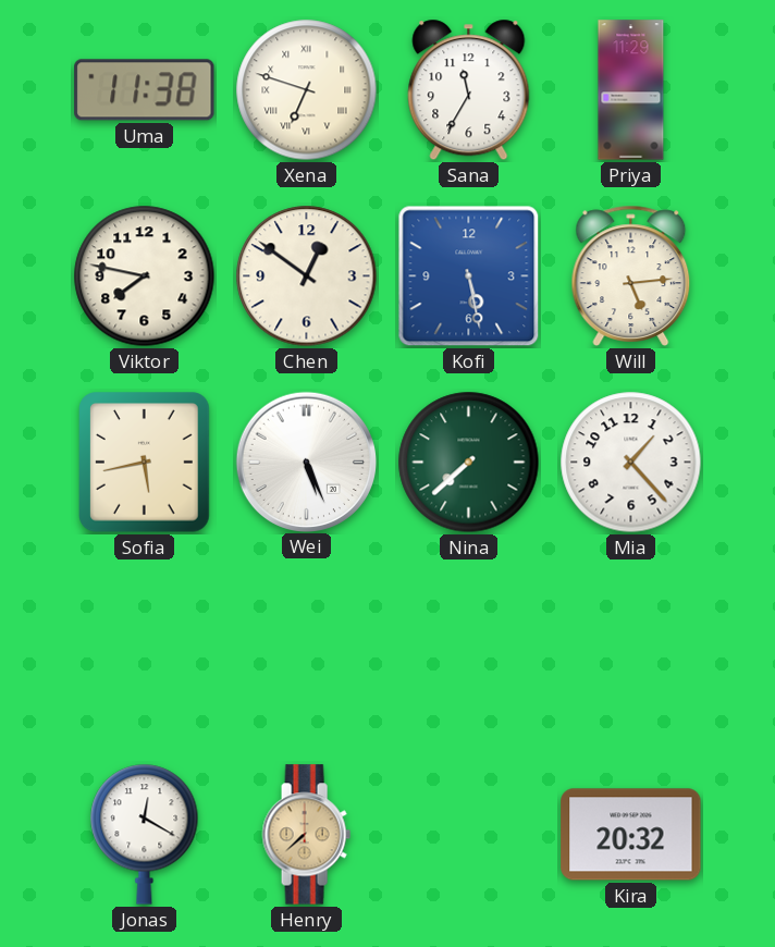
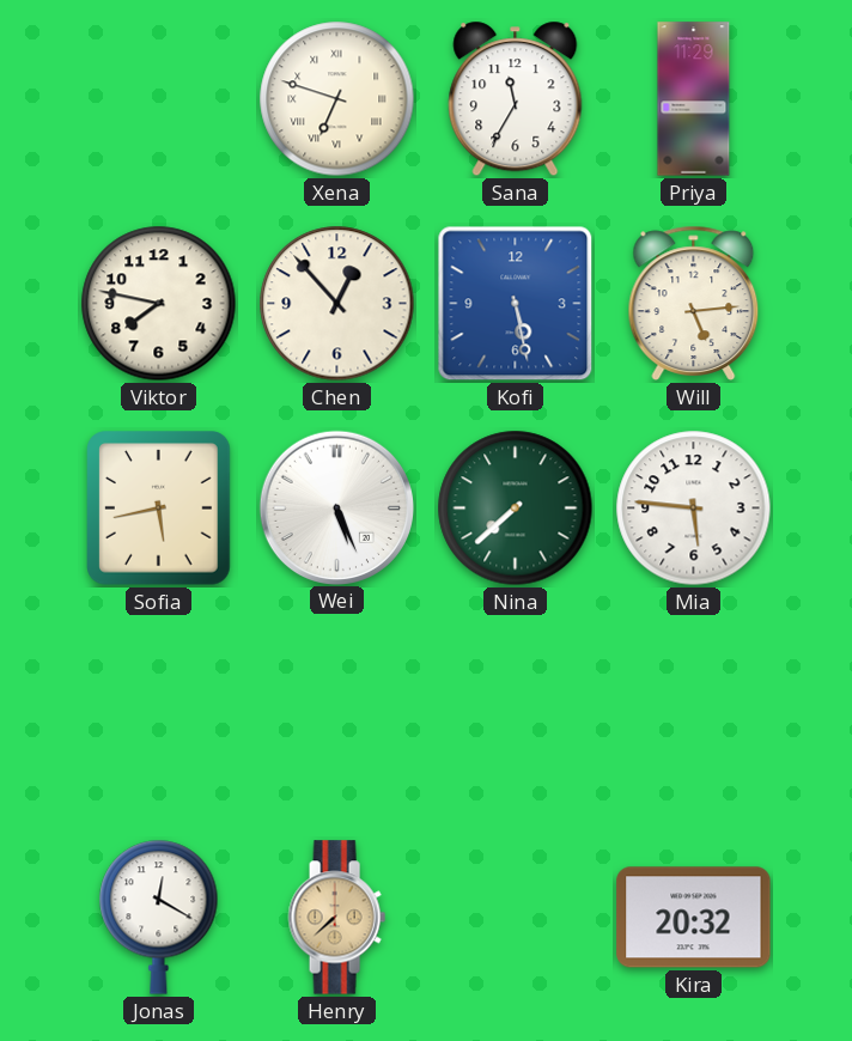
Uma: 11:38 -> none
Chen: 12:51 -> 12:53
Mia: 1:23 -> 5:46
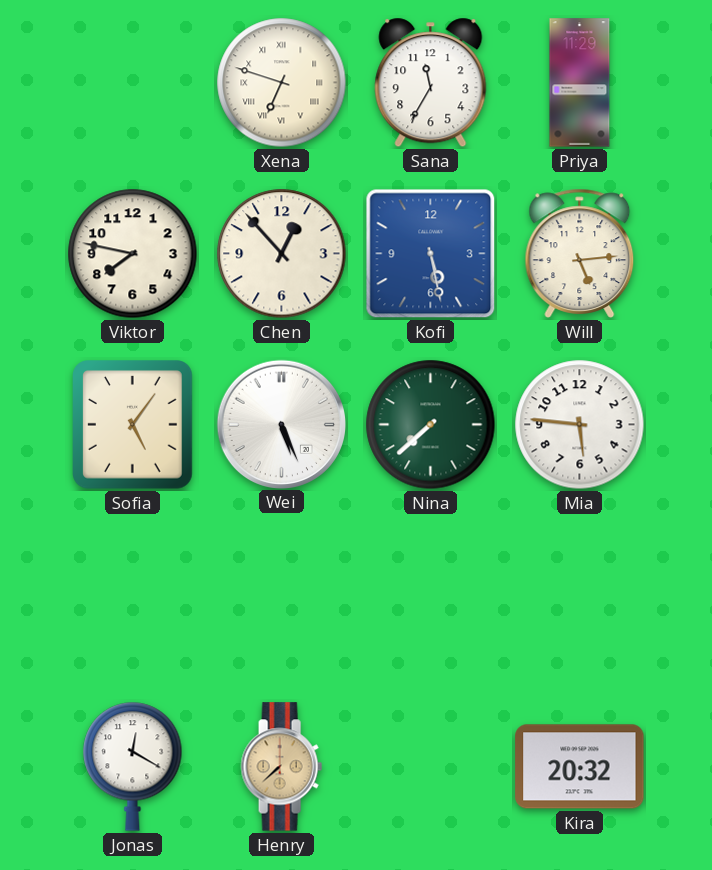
Sofia: 5:43 -> 5:06
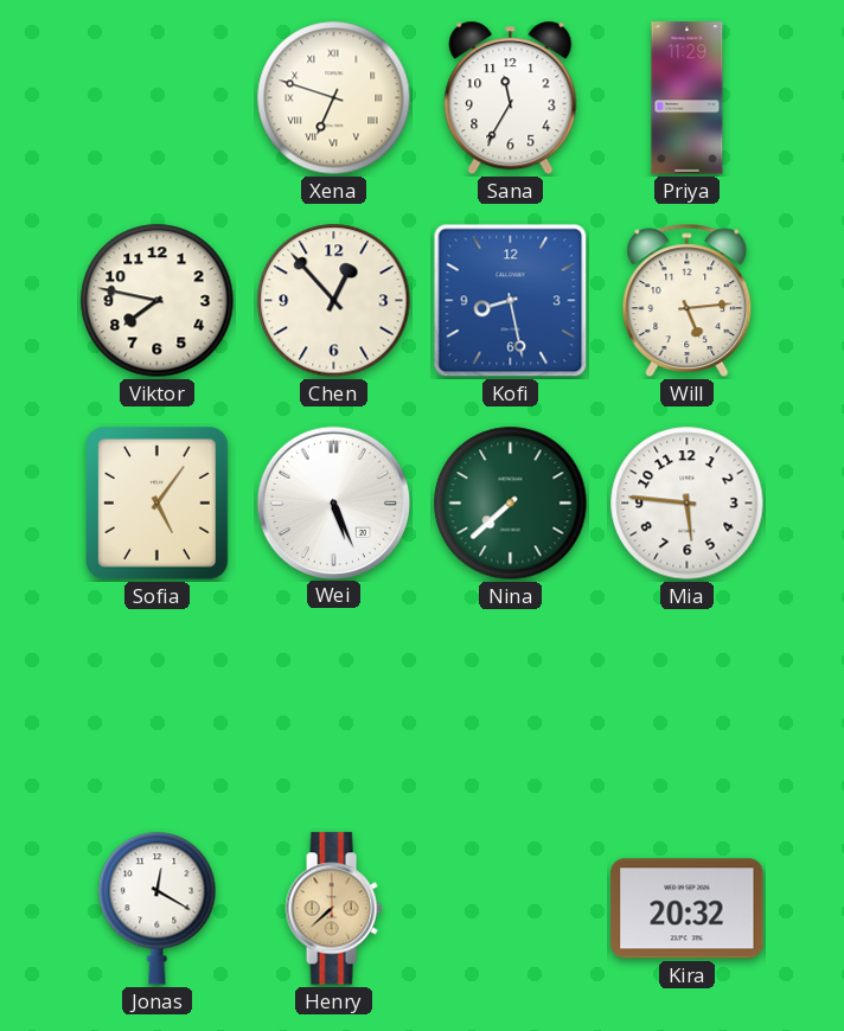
Kofi: 5:28 -> 8:28
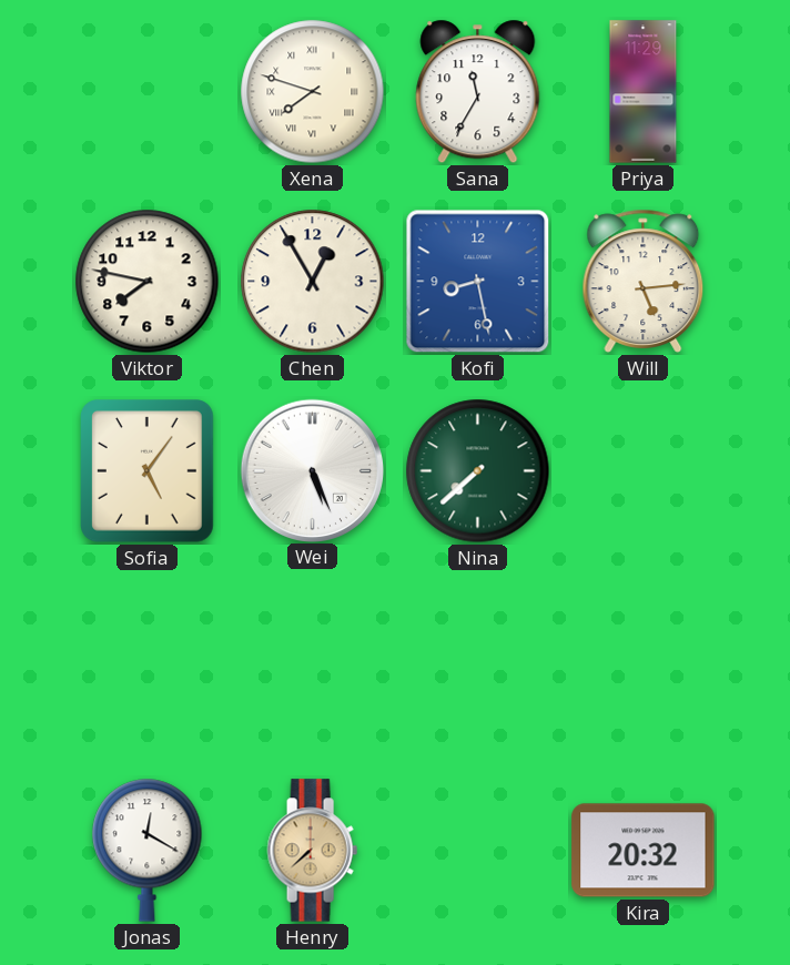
Xena: 6:48 -> 7:48
Chen: 12:53 -> 12:55
Mia: 5:46 -> none
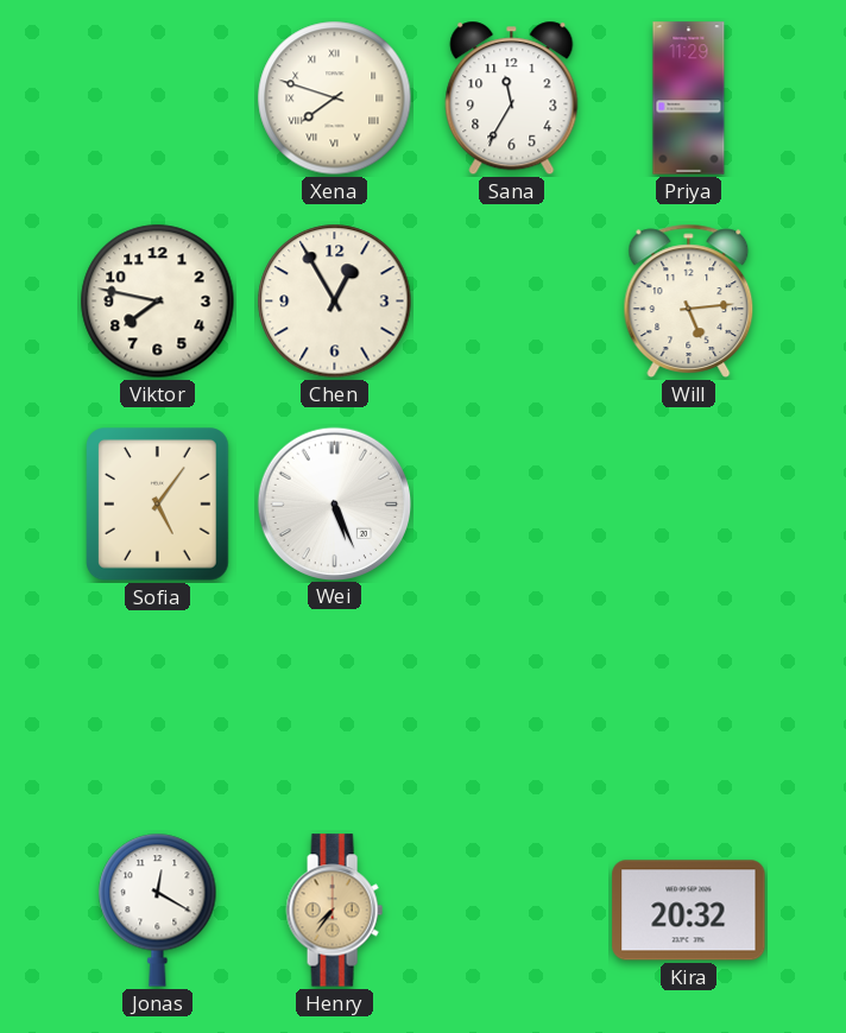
Kofi: 8:28 -> none
Nina: 7:38 -> none
Henry: 7:38 -> 7:36
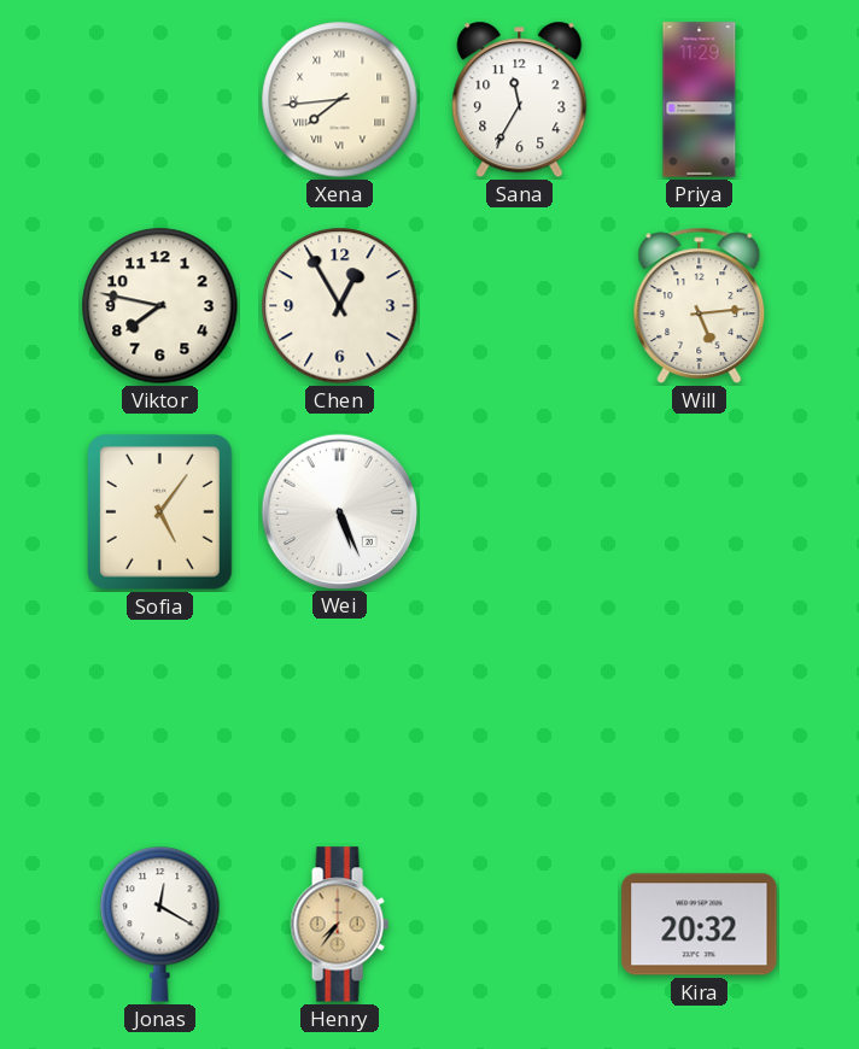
Xena: 7:48 -> 7:44
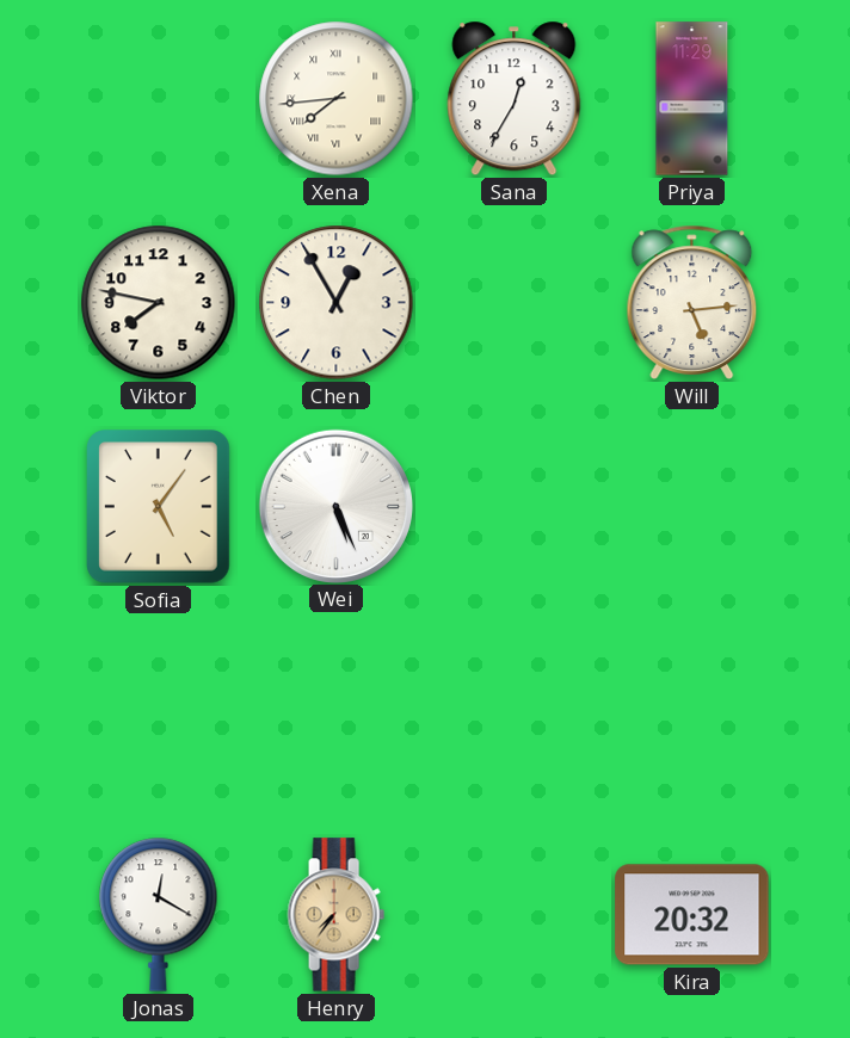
Sana: 11:35 -> 12:35
